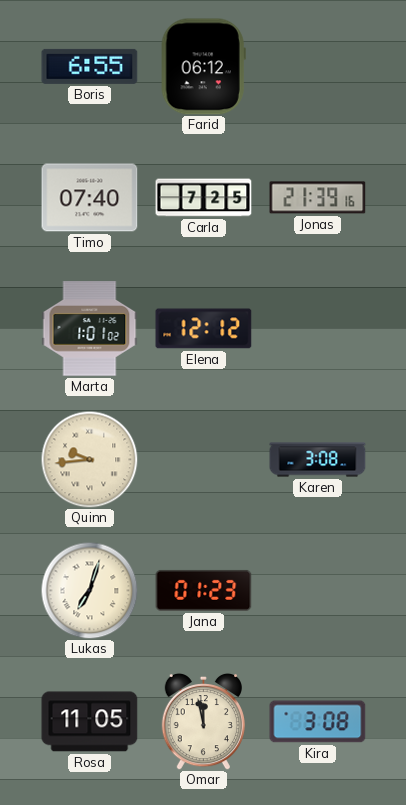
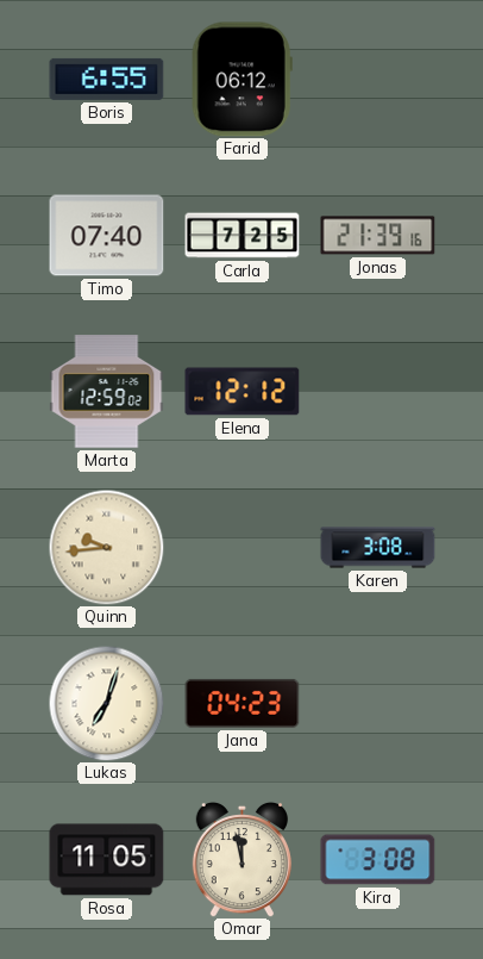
Marta: 1:01 -> 12:59
Jana: 01:23 -> 04:23
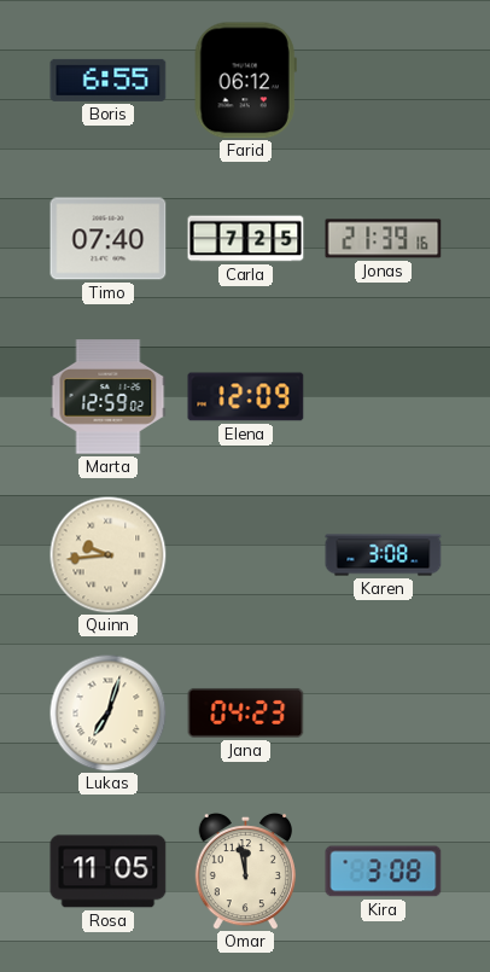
Elena: 12:12 -> 12:09
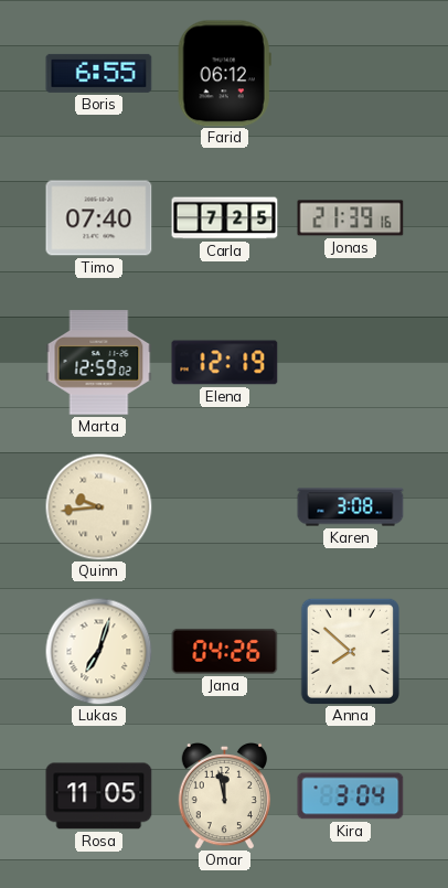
Elena: 12:09 -> 12:19
Jana: 04:23 -> 04:26
Anna: none -> 7:52
Kira: 3:08 -> 3:04
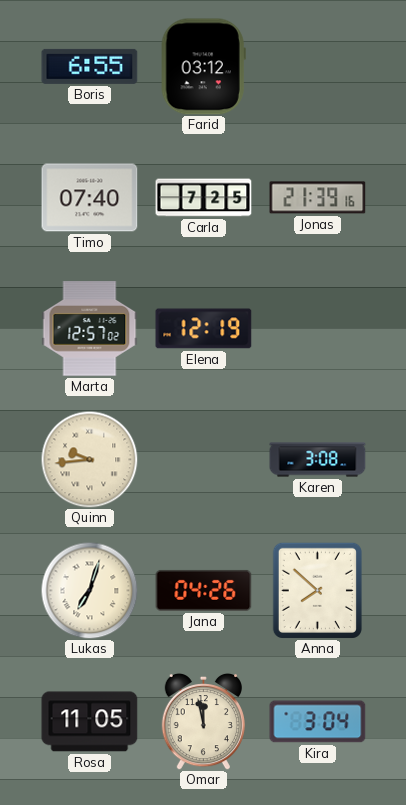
Farid: 06:12 -> 03:12
Marta: 12:59 -> 12:57
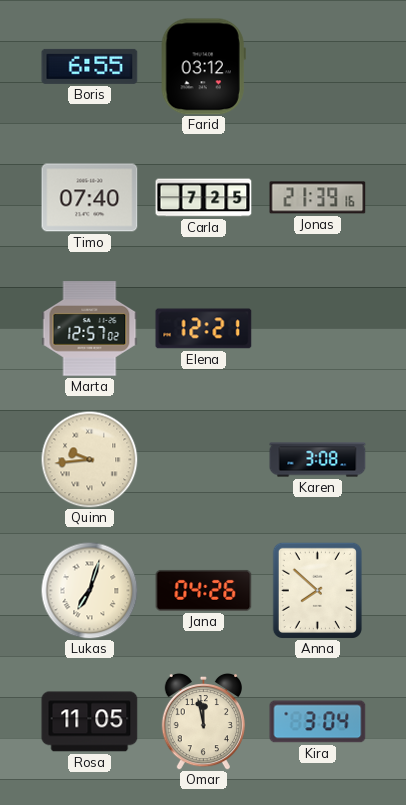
Elena: 12:19 -> 12:21
